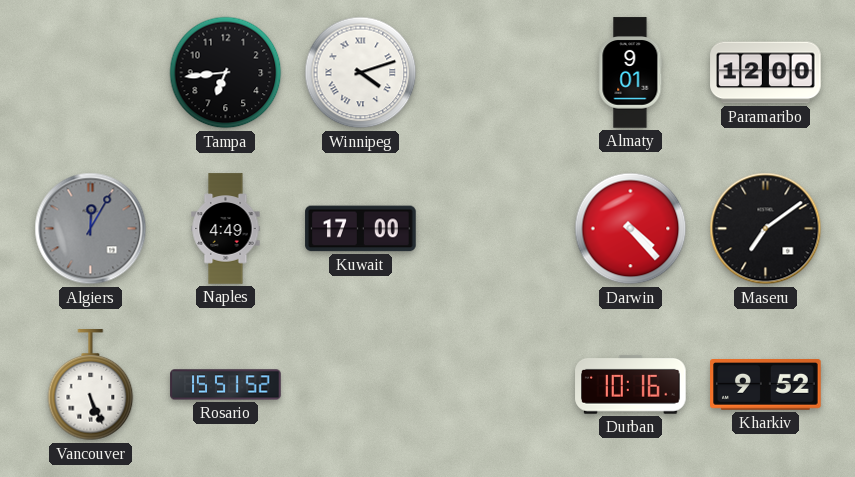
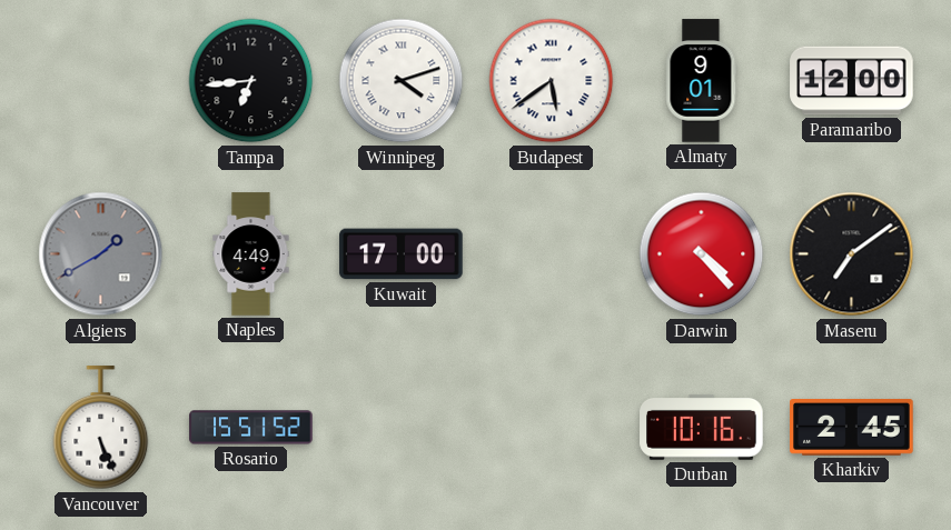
Budapest: none -> 5:39
Algiers: 12:05 -> 1:40
Kharkiv: 9:52 -> 2:45
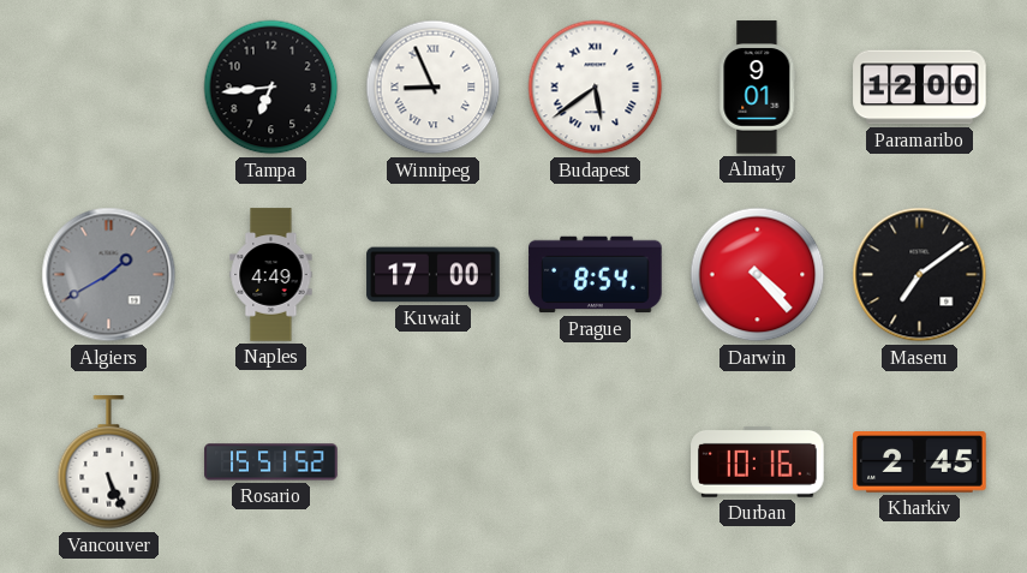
Winnipeg: 4:12 -> 8:56
Prague: none -> 8:54
